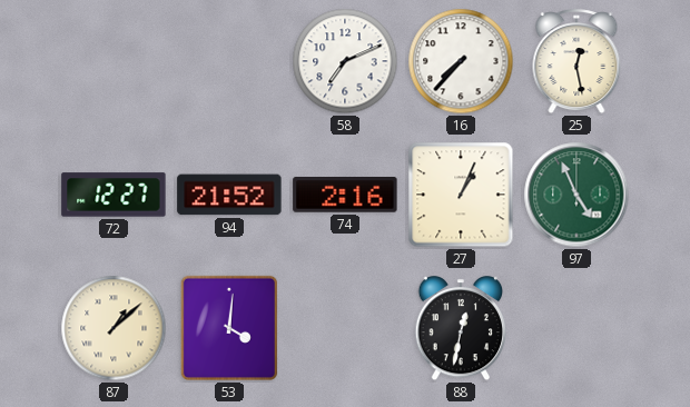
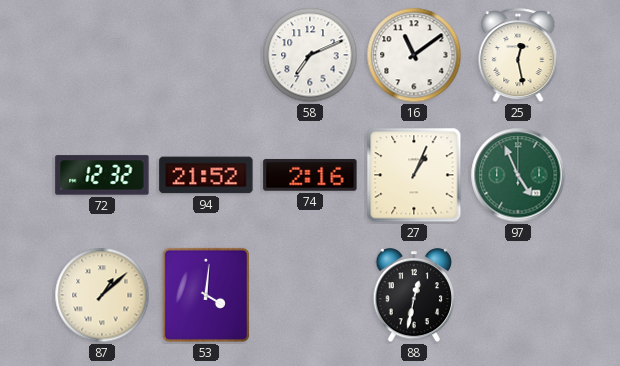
16: 7:37 -> 11:09
72: 12:27 -> 12:32
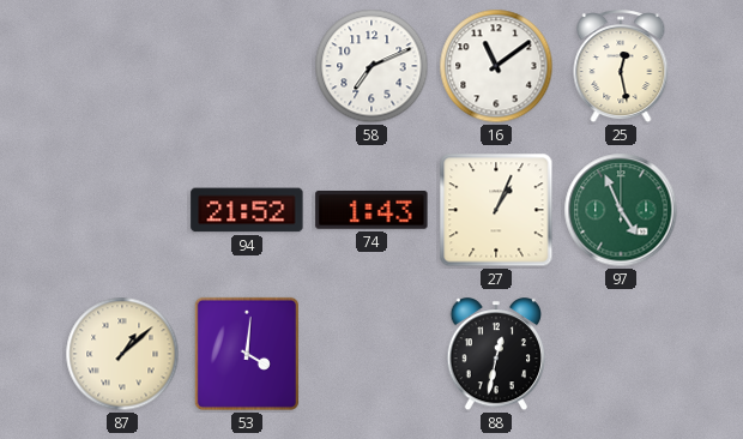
72: 12:32 -> none
74: 2:16 -> 1:43
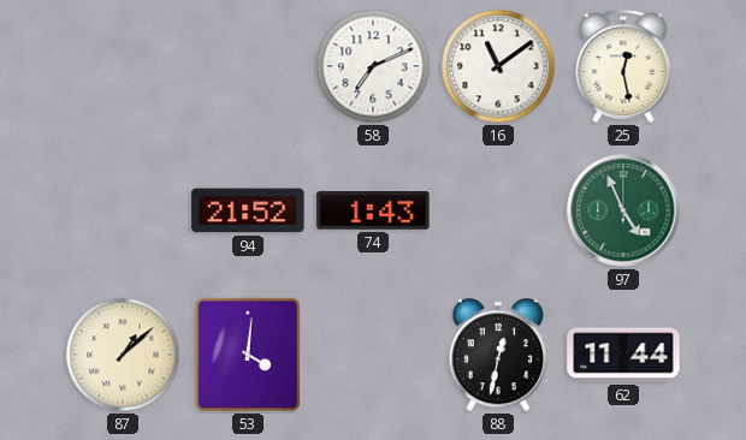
27: 1:04 -> none
62: none -> 11:44
